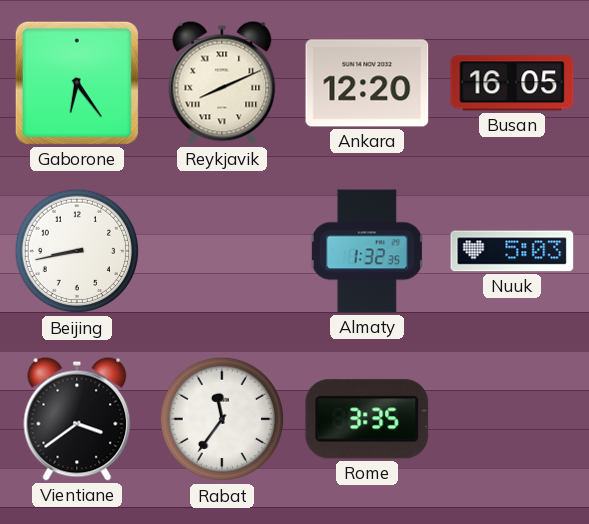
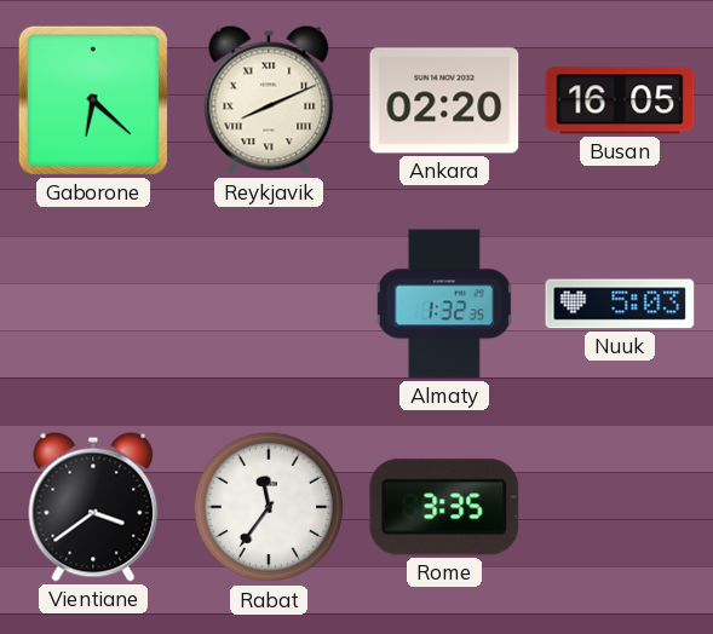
Gaborone: 6:24 -> 6:22
Ankara: 12:20 -> 02:20
Beijing: 8:43 -> none
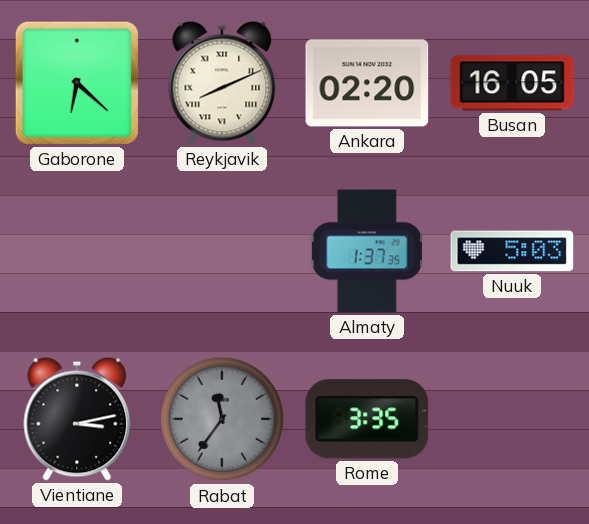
Almaty: 1:32 -> 1:37
Vientiane: 3:39 -> 3:13
Rabat dial: white -> grey
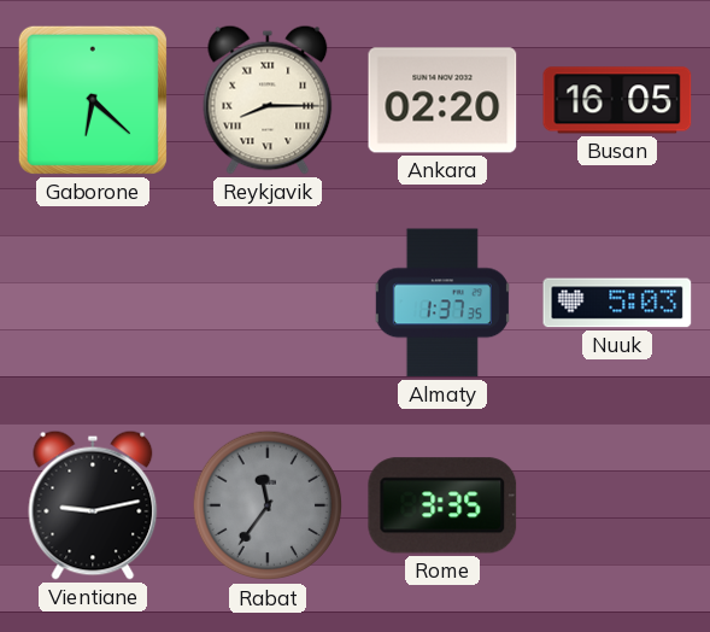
Reykjavik: 8:11 -> 8:15
Vientiane: 3:13 -> 9:13
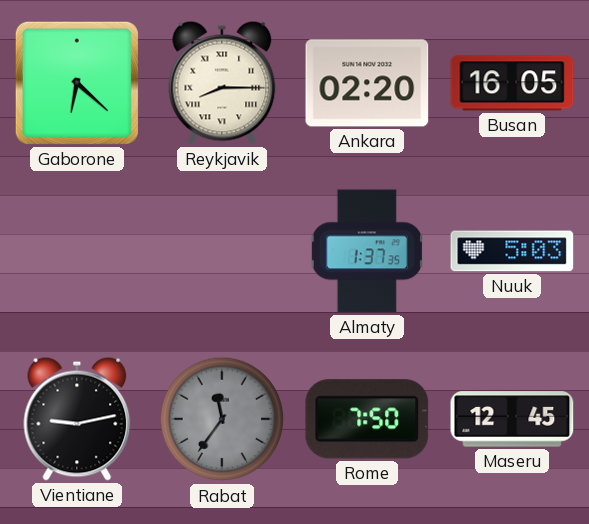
Rome: 3:35 -> 7:50
Maseru: none -> 12:45
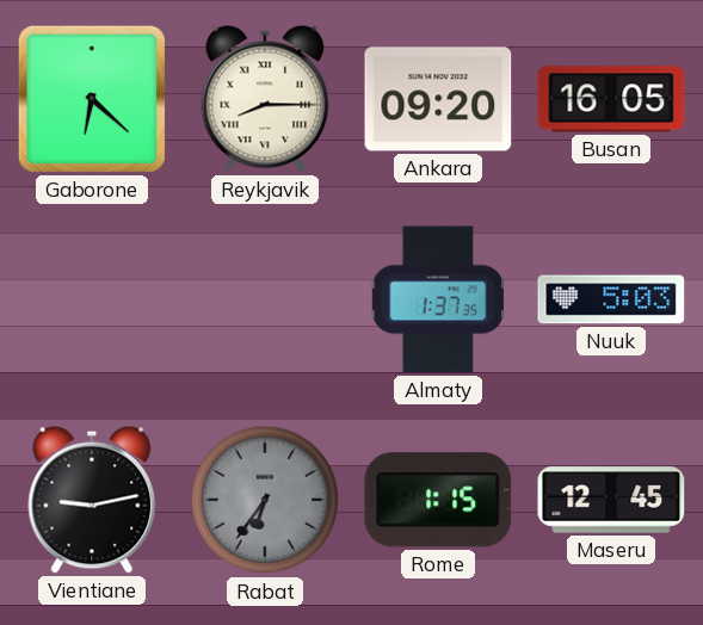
Ankara: 02:20 -> 09:20
Rabat: 11:36 -> 6:36
Rome: 7:50 -> 1:15
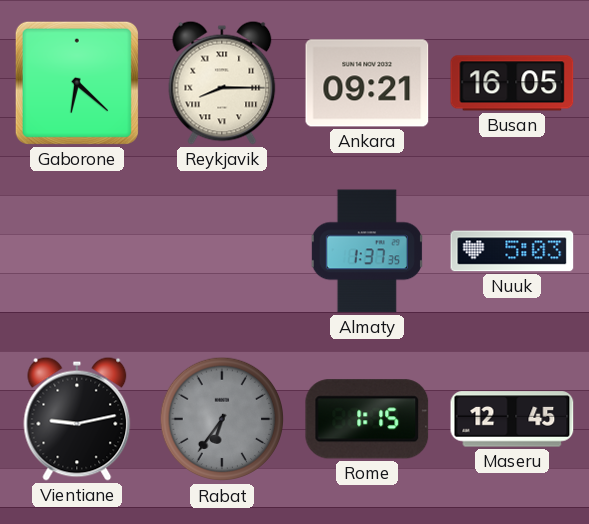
Ankara: 09:20 -> 09:21
